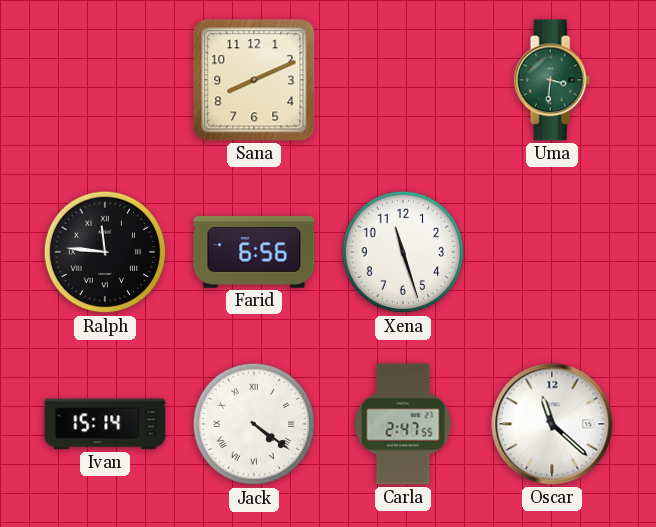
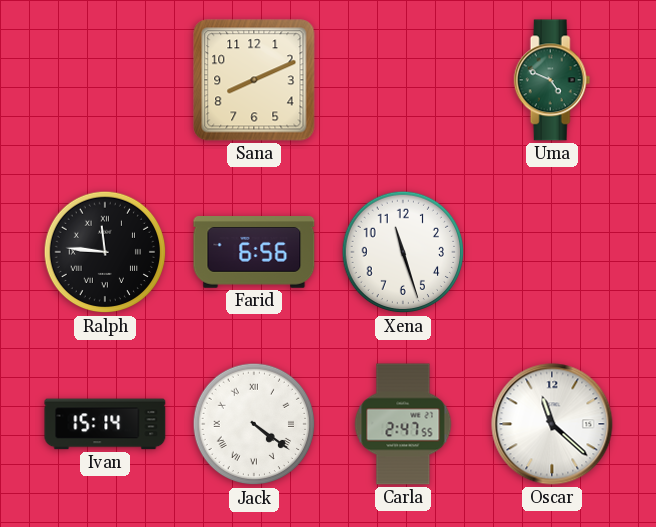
Uma: 3:31 -> 4:49
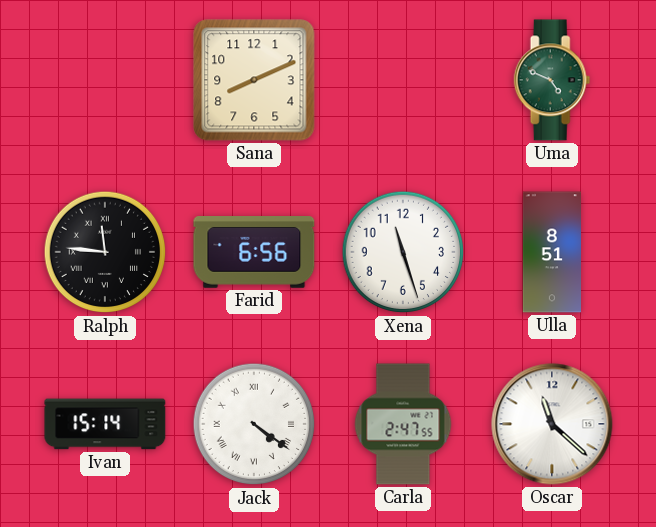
Ulla: none -> 8:51
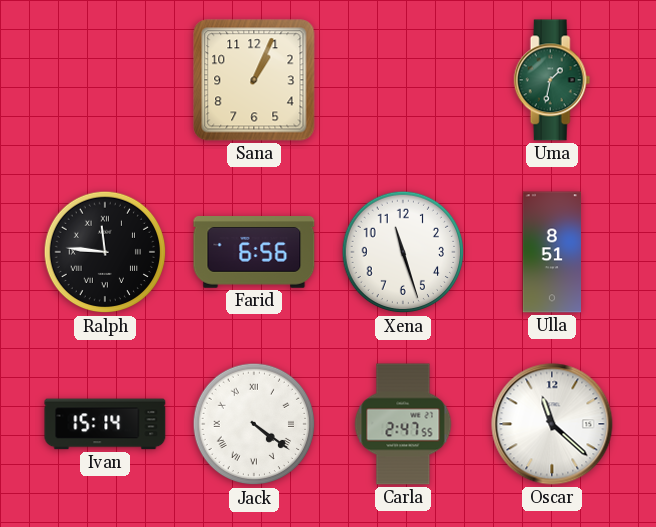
Sana: 8:11 -> 1:04
Uma: 4:49 -> 1:32
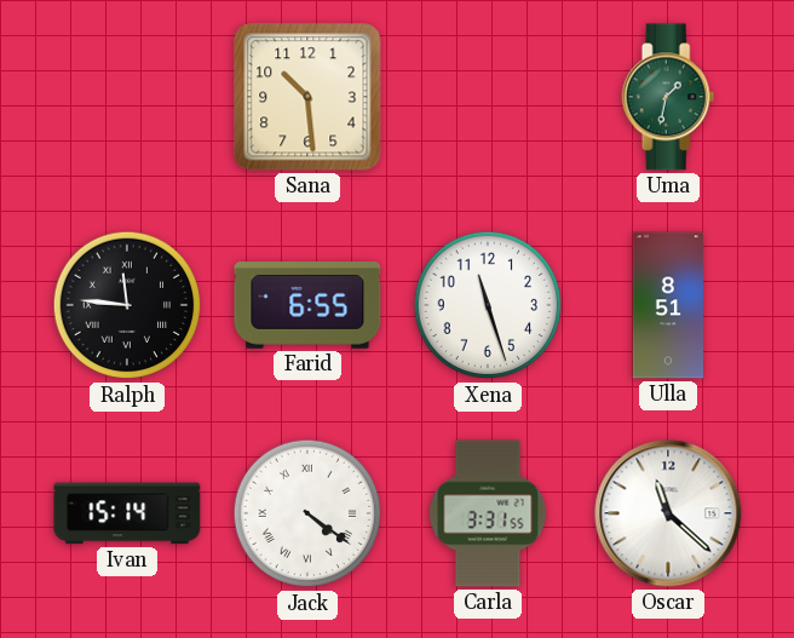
Sana: 1:04 -> 10:29
Farid: 6:56 -> 6:55
Carla: 2:47 -> 3:31
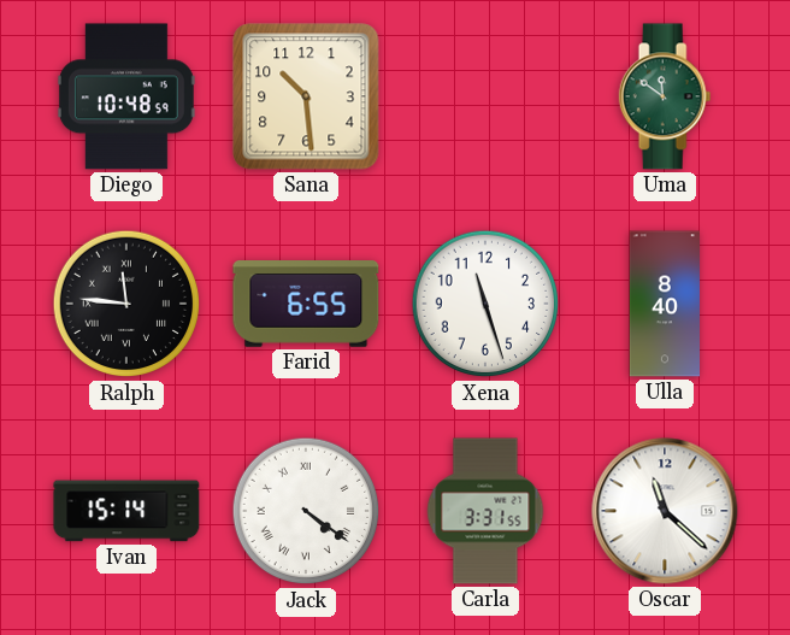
Diego: none -> 10:48
Uma: 1:32 -> 11:51
Ulla: 8:51 -> 8:40
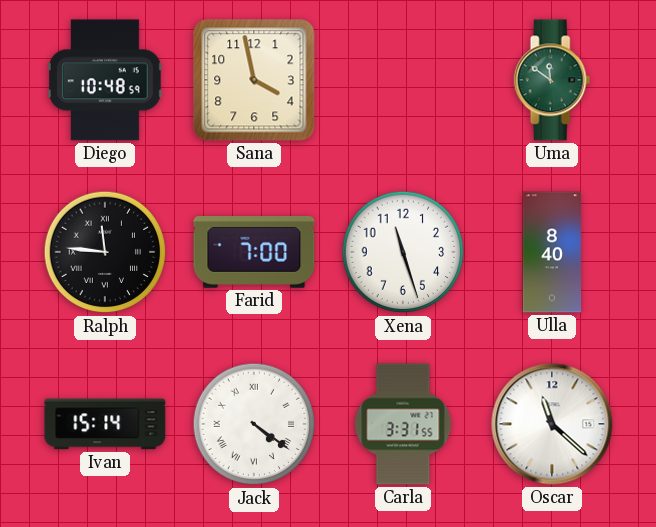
Sana: 10:29 -> 3:58
Farid: 6:55 -> 7:00
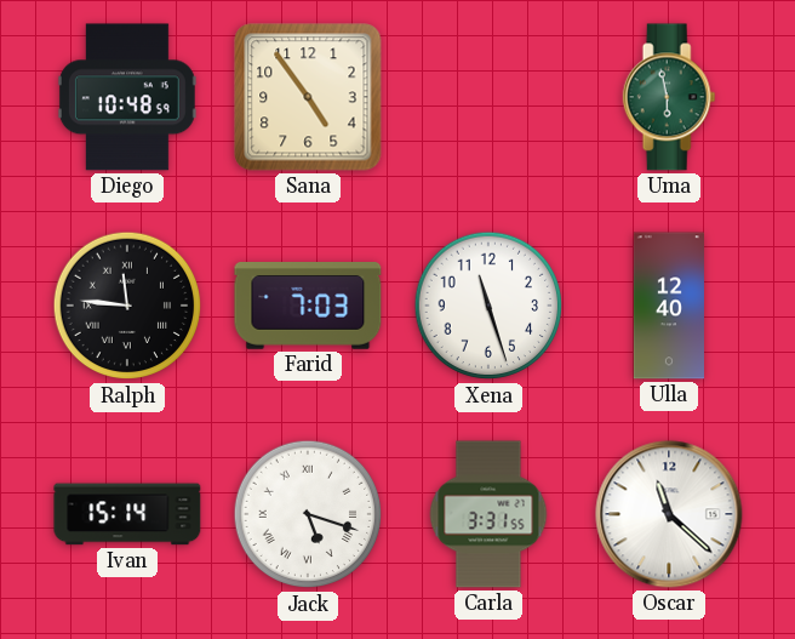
Sana: 3:58 -> 4:54
Uma: 11:51 -> 5:58
Farid: 7:00 -> 7:03
Ulla: 8:40 -> 12:40
Jack: 4:21 -> 5:18
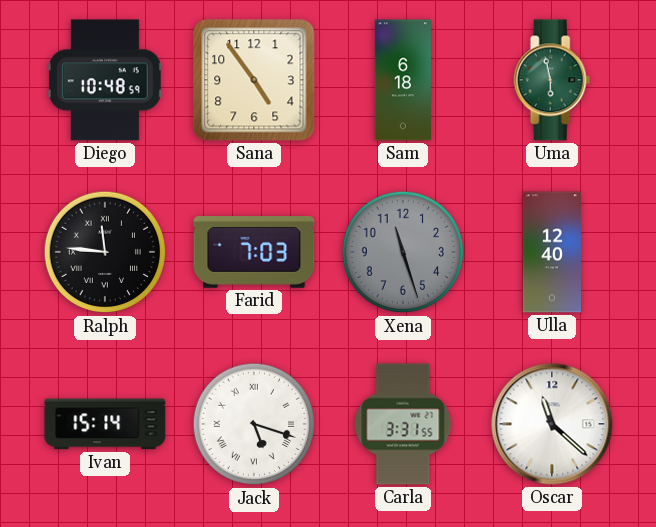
Sam: none -> 6:18
Xena dial: white -> grey
